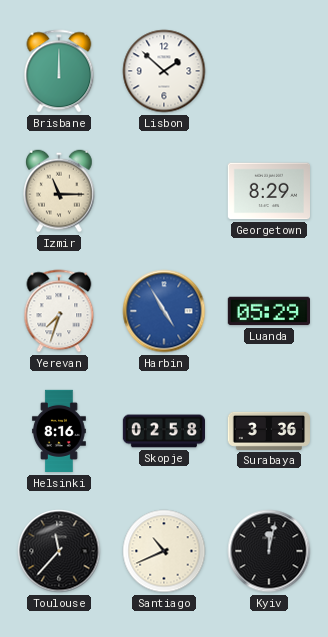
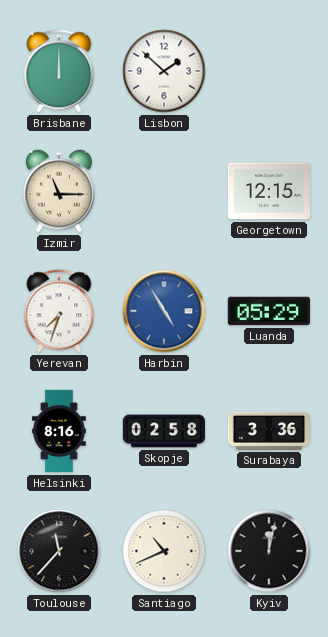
Georgetown: 8:29 -> 12:15
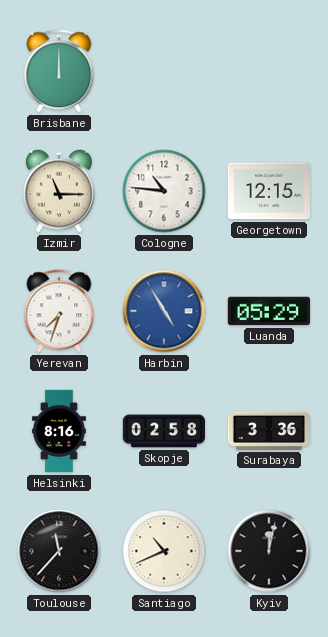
Lisbon: 1:52 -> none
Cologne: none -> 10:46
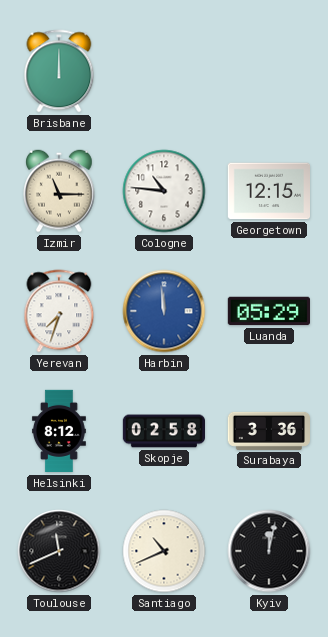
Harbin: 4:55 -> 11:59
Helsinki: 8:16 -> 8:12
Toulouse: 11:37 -> 11:41
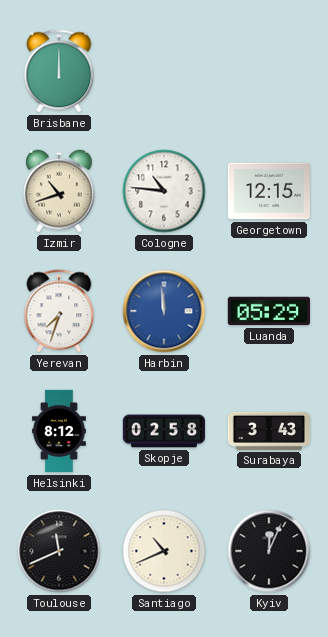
Izmir: 11:15 -> 10:42
Surabaya: 3:36 -> 3:43
Kyiv: 12:02 -> 12:04
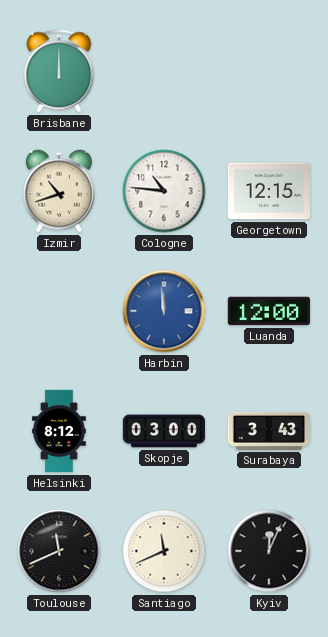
Yerevan: 7:33 -> none
Luanda: 05:29 -> 12:00
Skopje: 02:58 -> 03:00
Santiago: 10:41 -> 11:41
